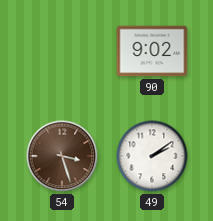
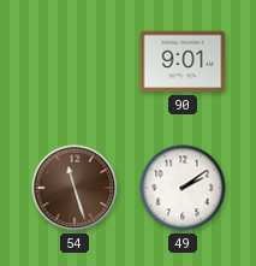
90: 9:02 -> 9:01
54: 3:27 -> 11:27
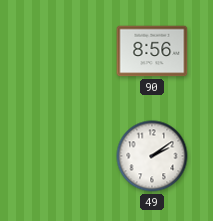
90: 9:01 -> 8:56
54: 11:27 -> none
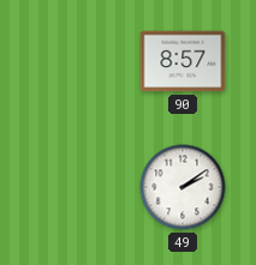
90: 8:56 -> 8:57
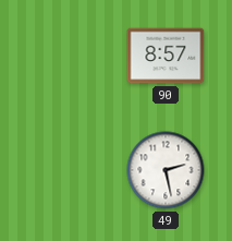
49: 2:09 -> 2:28
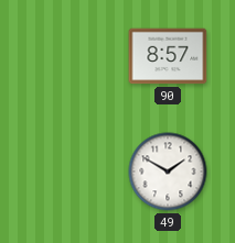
49: 2:28 -> 1:50
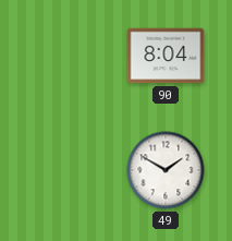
90: 8:57 -> 8:04
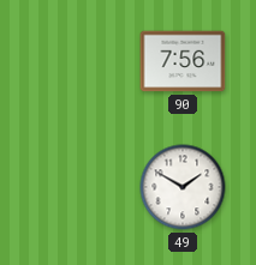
90: 8:04 -> 7:56
